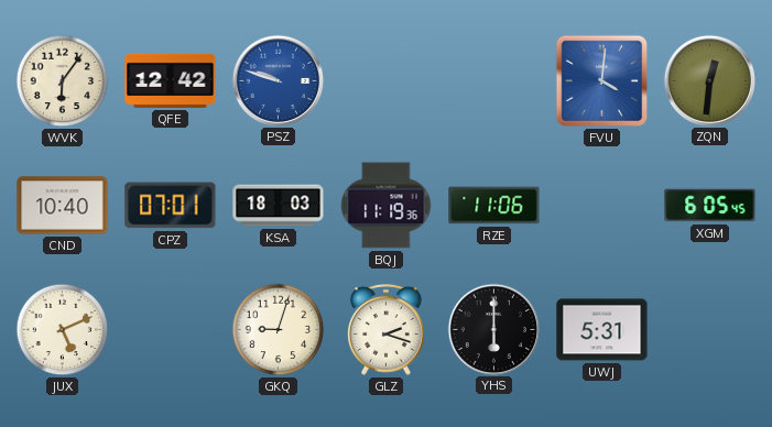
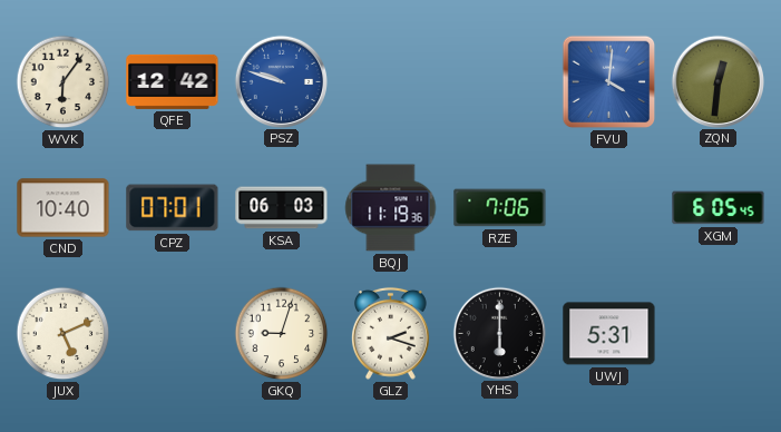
KSA: 18:03 -> 06:03
RZE: 11:06 -> 7:06
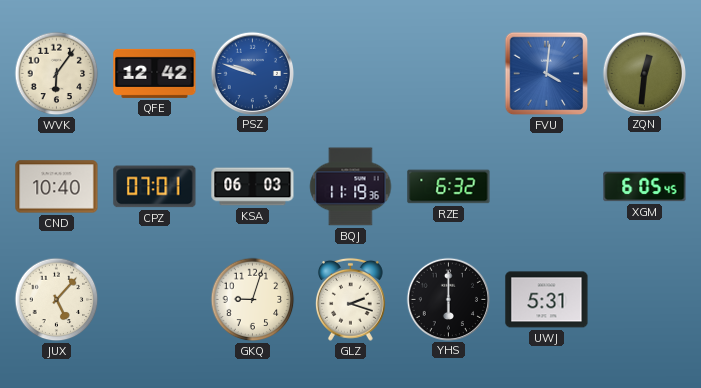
RZE: 7:06 -> 6:32
JUX: 5:11 -> 5:07
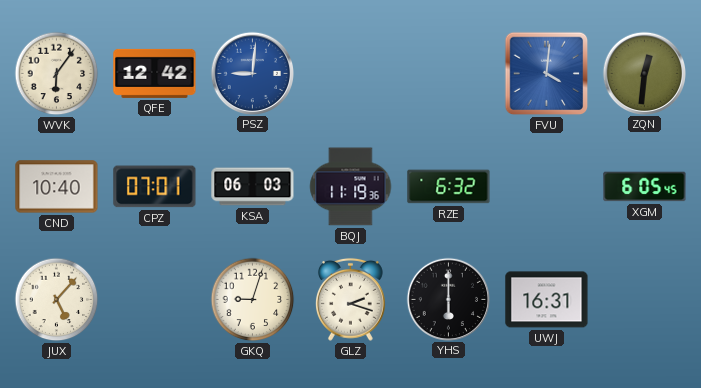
PSZ: 9:48 -> 9:01
UWJ: 5:31 -> 16:31
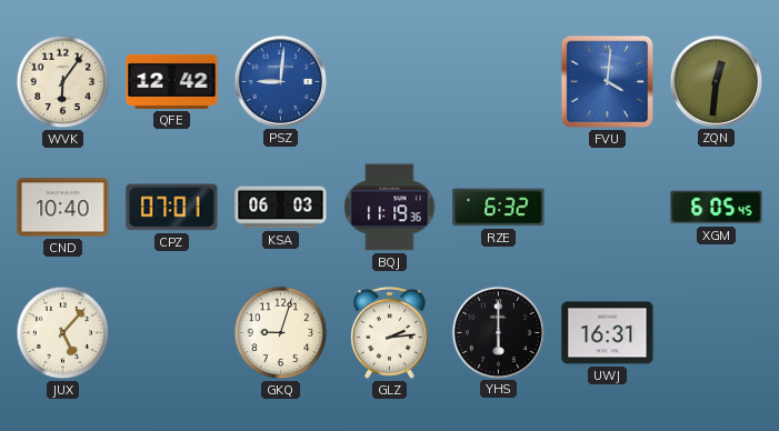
GLZ: 2:18 -> 2:14
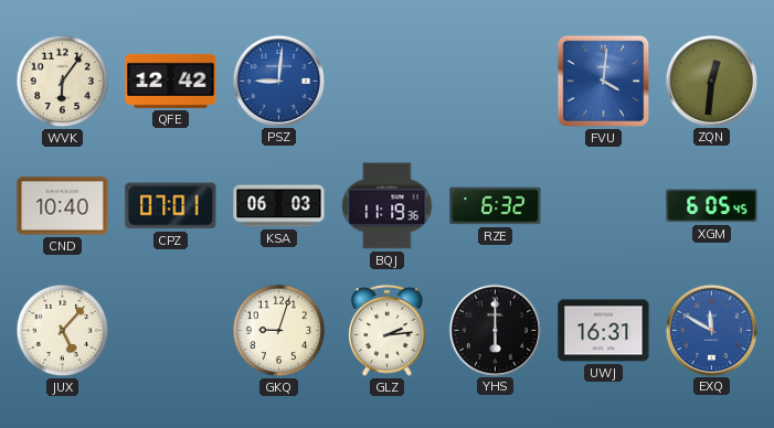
EXQ: none -> 11:50
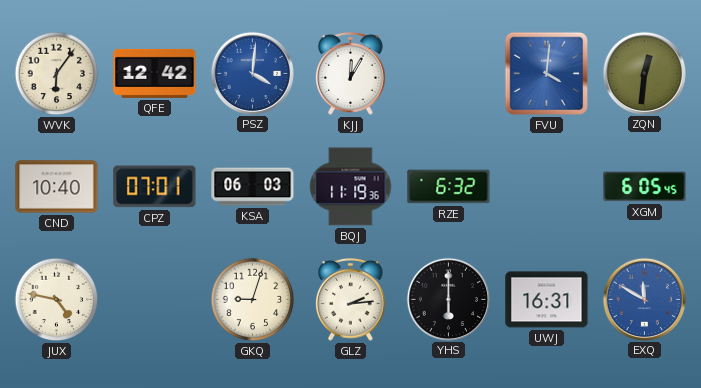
PSZ: 9:01 -> 4:01
KJJ: none -> 12:05
JUX: 5:07 -> 4:47
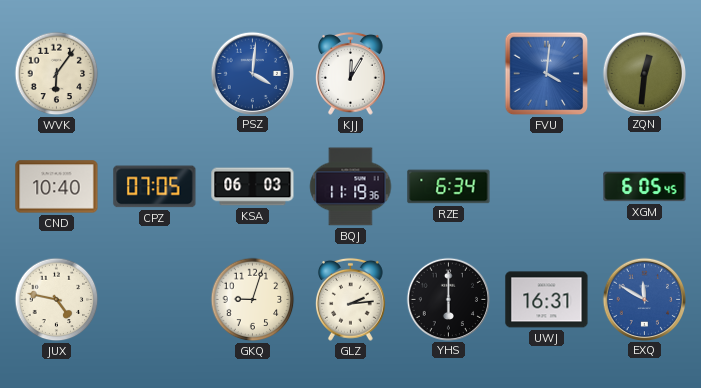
QFE: 12:42 -> none
CPZ: 07:01 -> 07:05
RZE: 6:32 -> 6:34
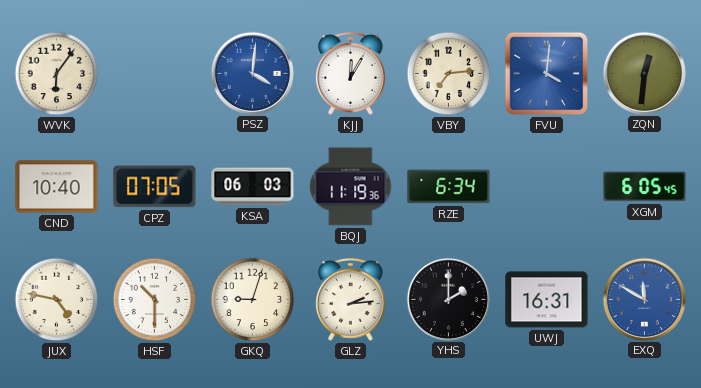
VBY: none -> 7:14
HSF: none -> 10:30
YHS: 6:00 -> 2:00
